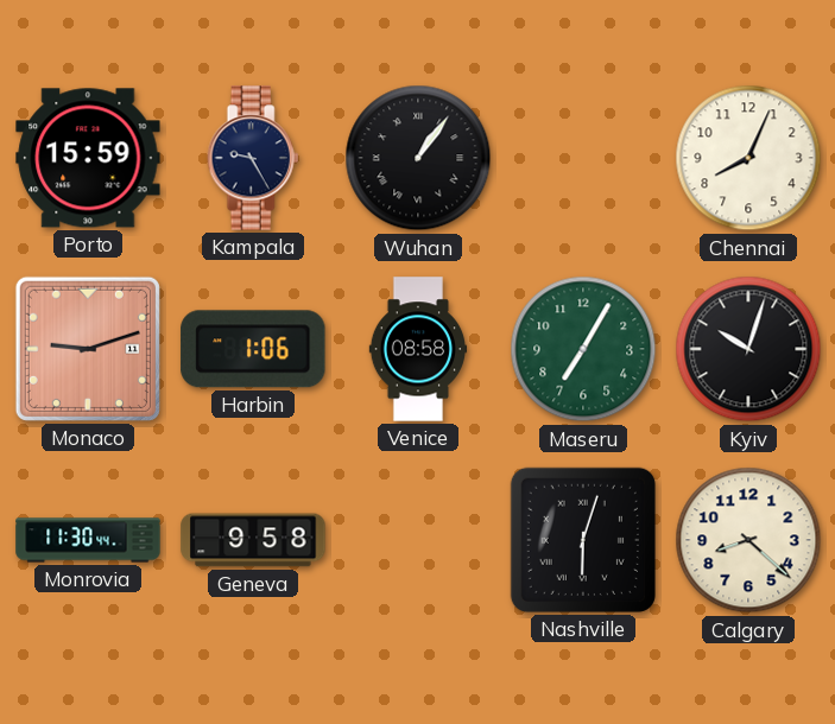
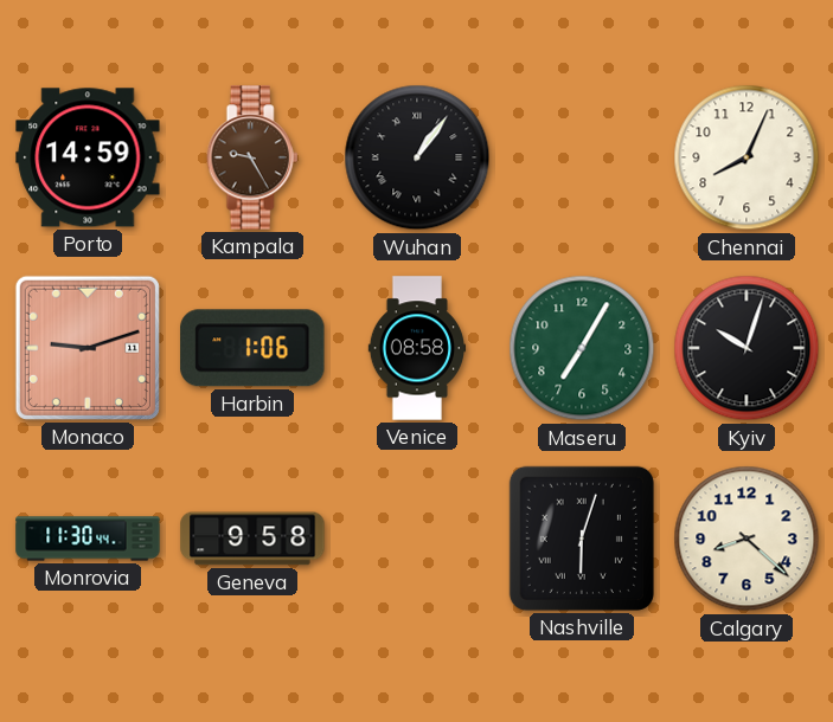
Porto: 15:59 -> 14:59
Kampala dial: navy -> brown
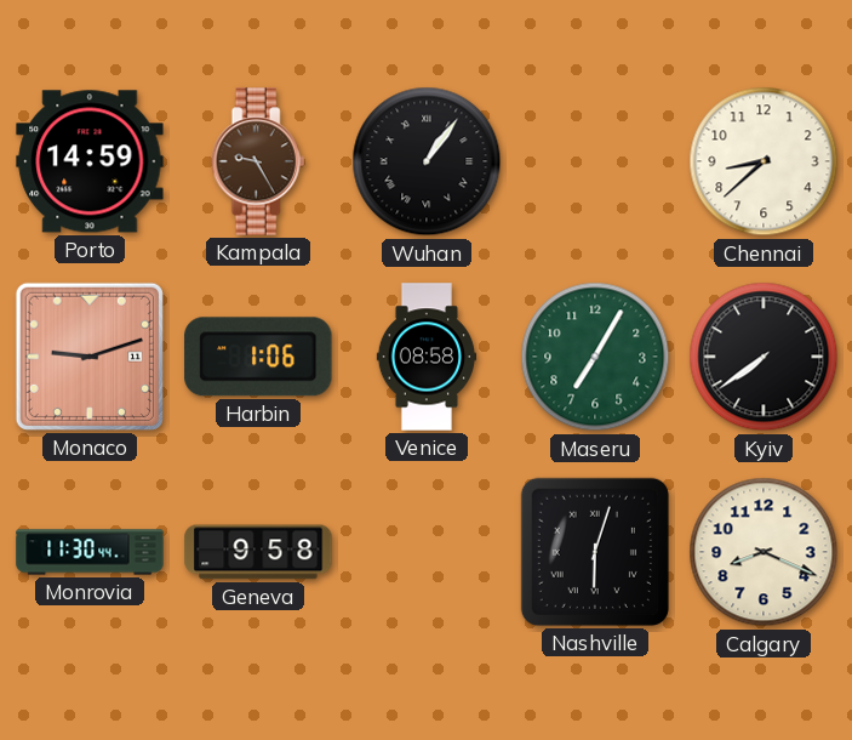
Chennai: 8:04 -> 8:38
Kyiv: 10:03 -> 7:39
Calgary: 8:22 -> 8:19
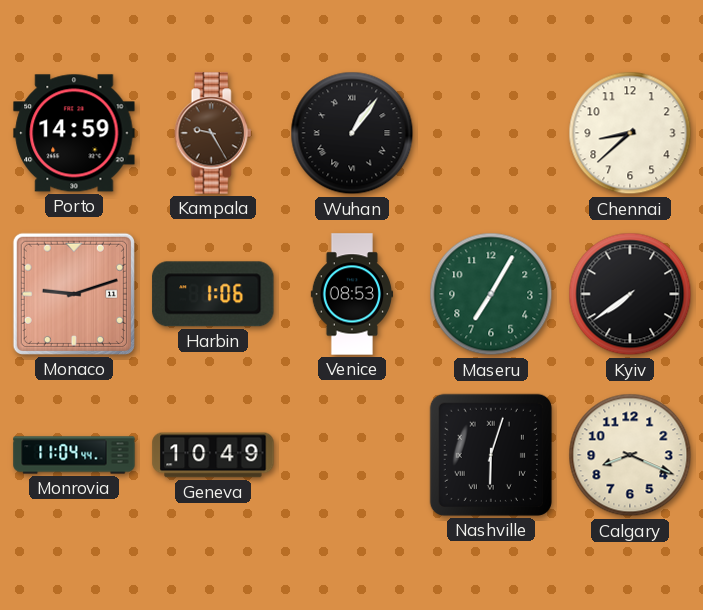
Venice: 08:58 -> 08:53
Monrovia: 11:30 -> 11:04
Geneva: 9:58 -> 10:49
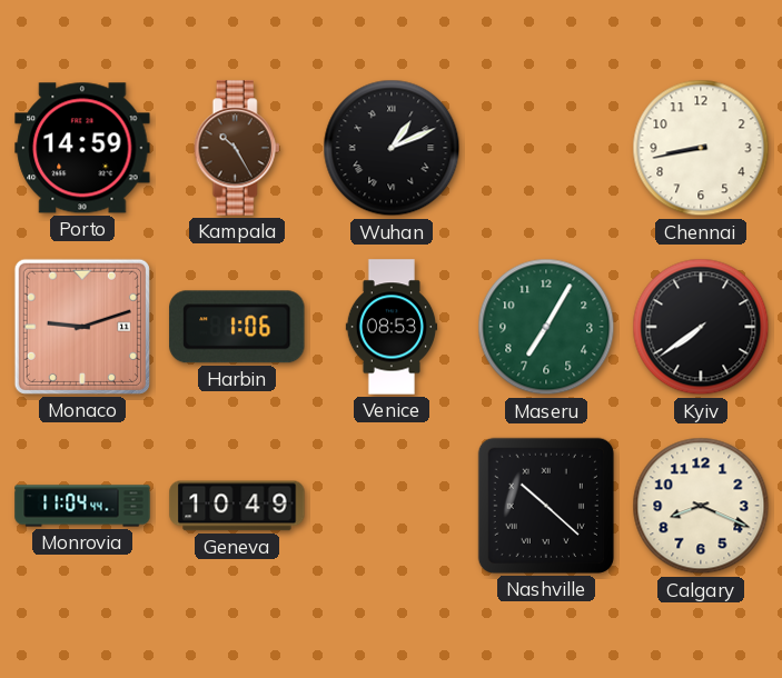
Kampala: 9:25 -> 10:25
Wuhan: 1:06 -> 1:11
Chennai: 8:38 -> 8:43
Nashville: 6:03 -> 10:22
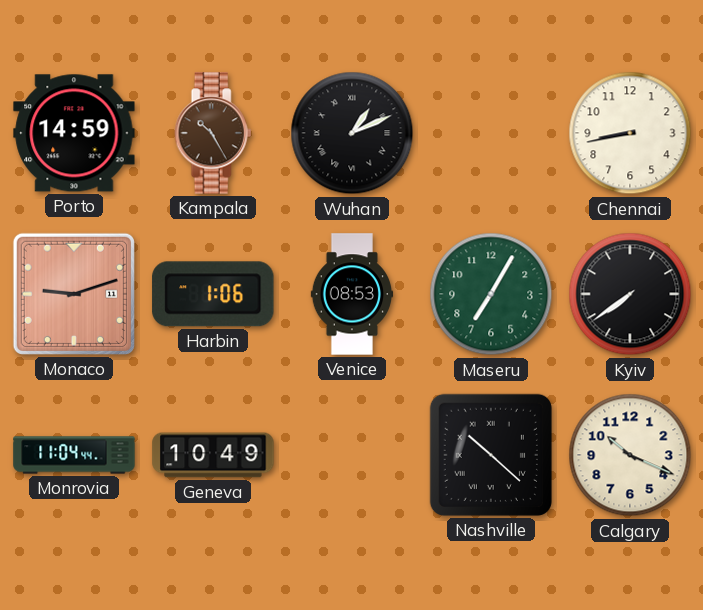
Calgary: 8:19 -> 10:19
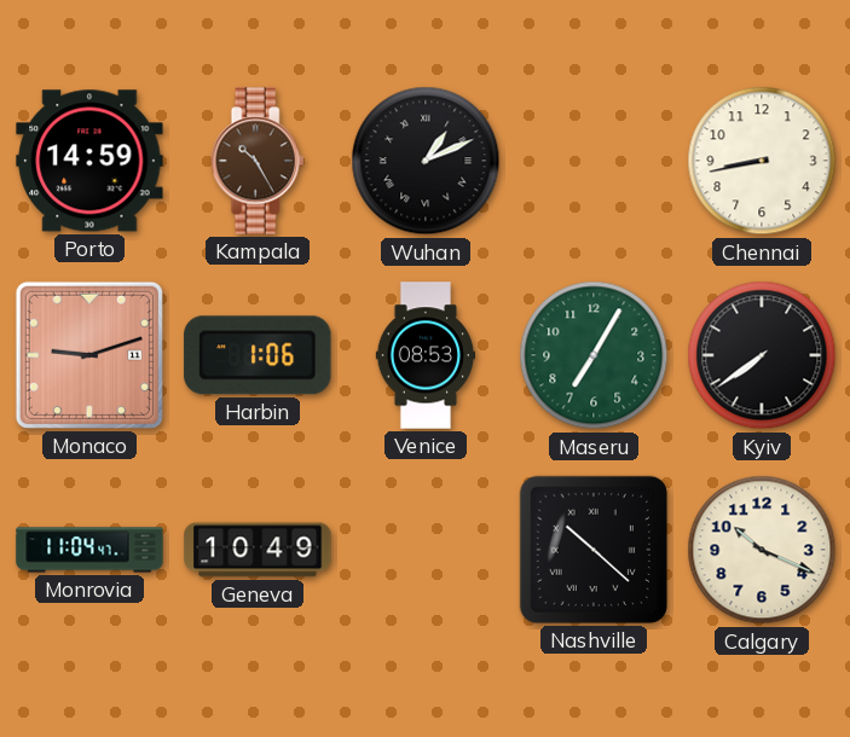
Monrovia: 11:04:44 -> 11:04:47
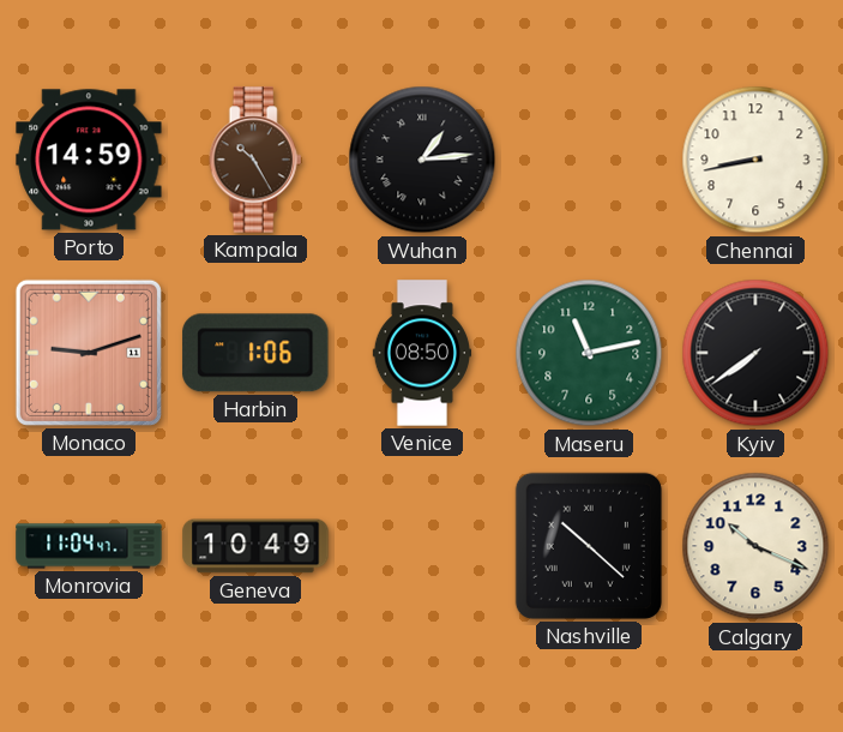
Wuhan: 1:11 -> 1:14
Venice: 08:53 -> 08:50
Maseru: 7:05 -> 11:13
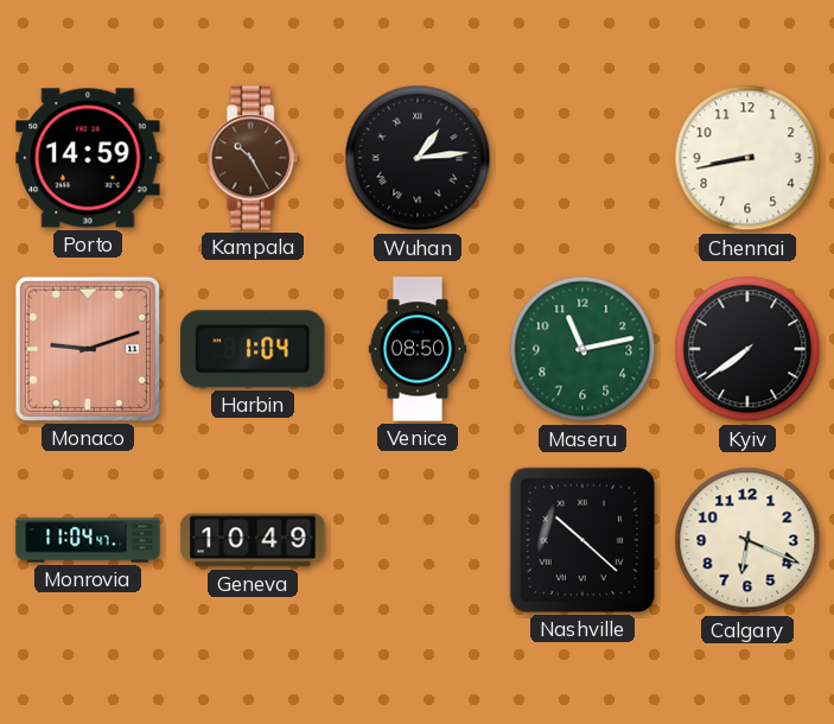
Harbin: 1:06 -> 1:04
Calgary: 10:19 -> 6:19
